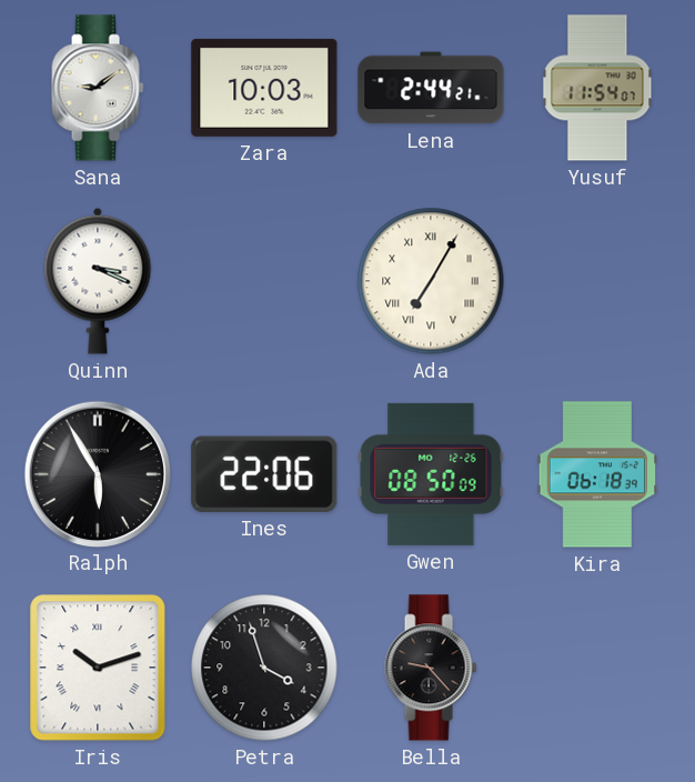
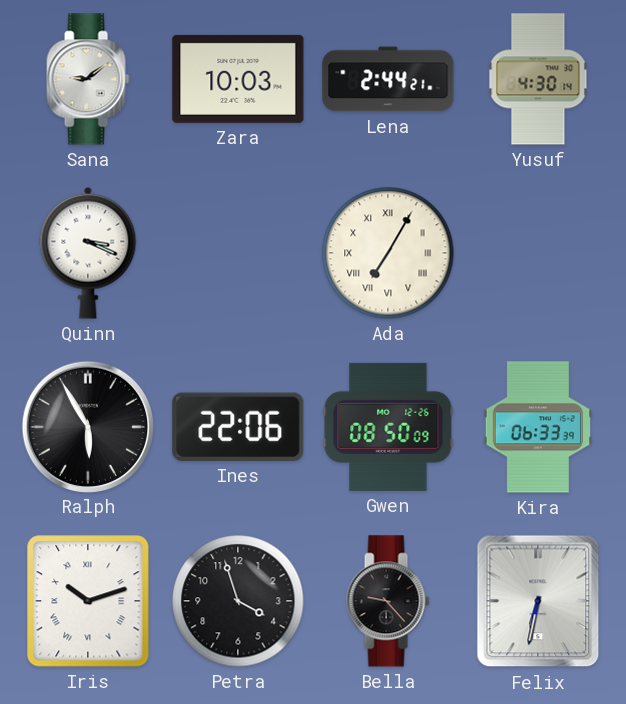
Yusuf: 11:54 -> 4:30
Kira: 06:18 -> 06:33
Felix: none -> 6:32
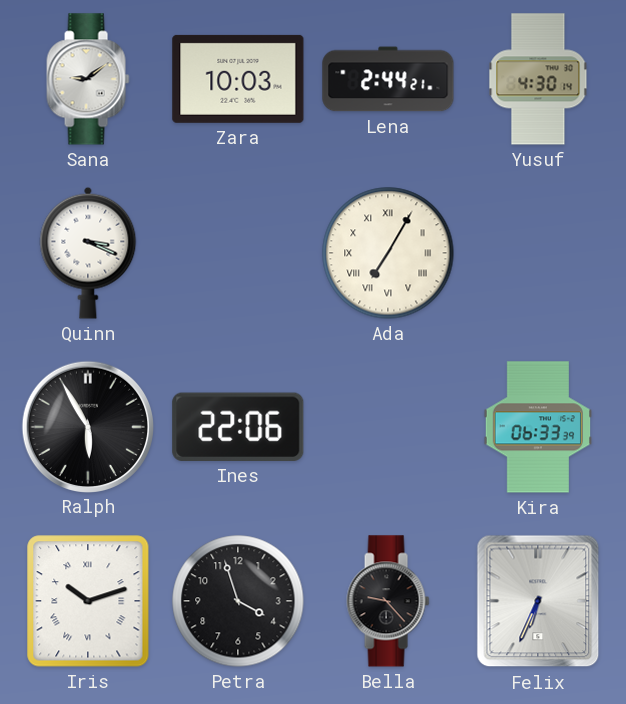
Gwen: 08:50 -> none
Felix: 6:32 -> 6:34
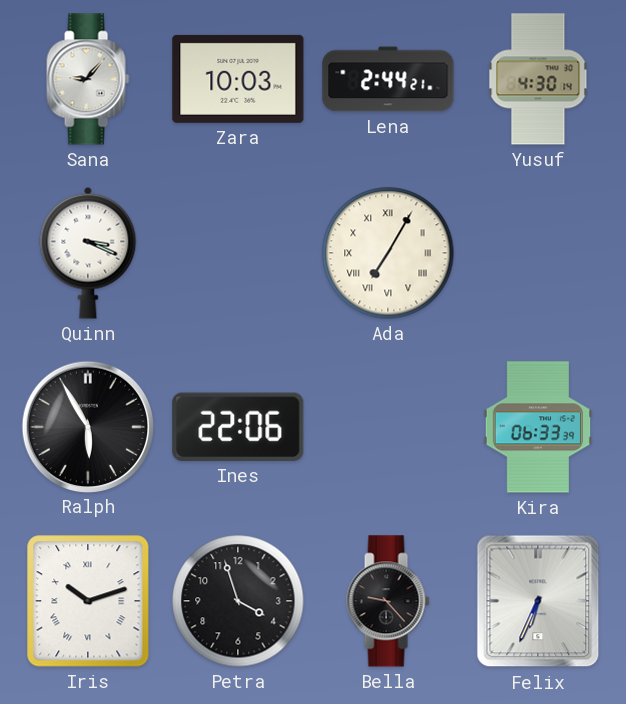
Sana: 9:09 -> 9:07
